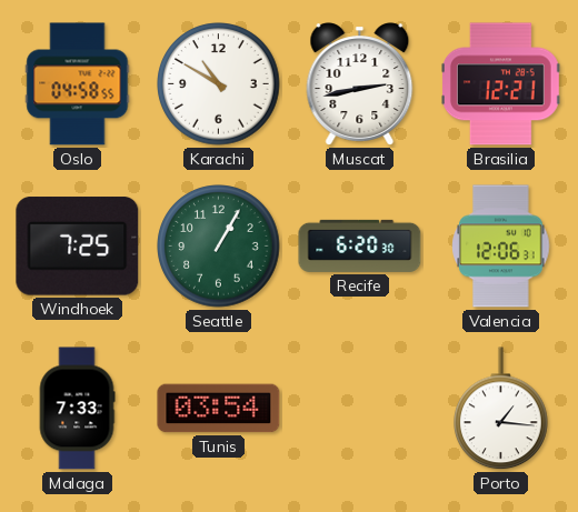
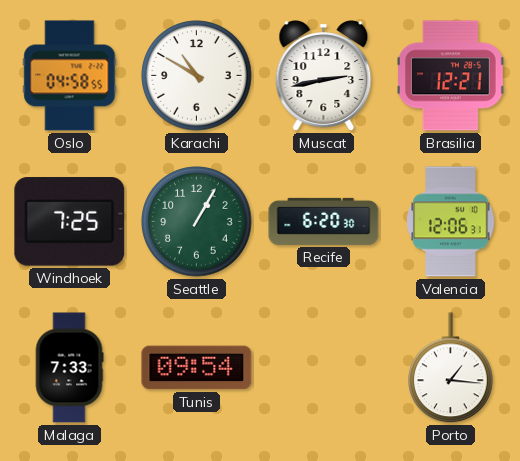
Tunis: 03:54 -> 09:54
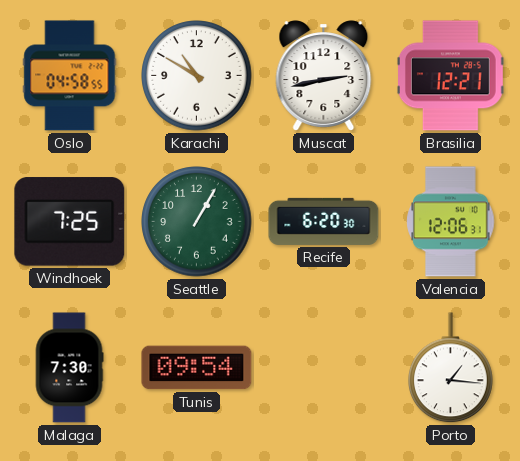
Malaga: 7:33 -> 7:30
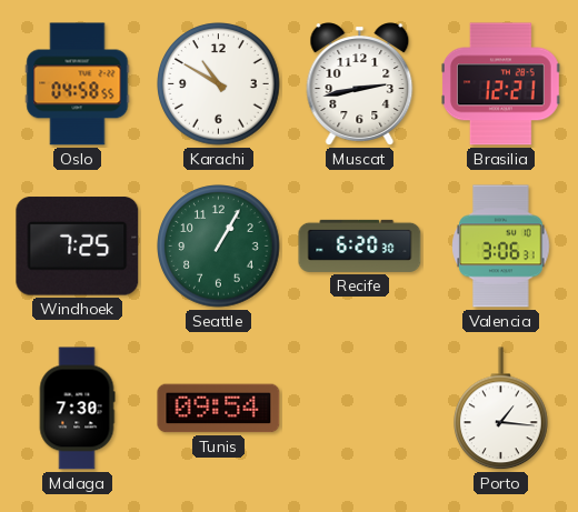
Valencia: 12:06 -> 3:06
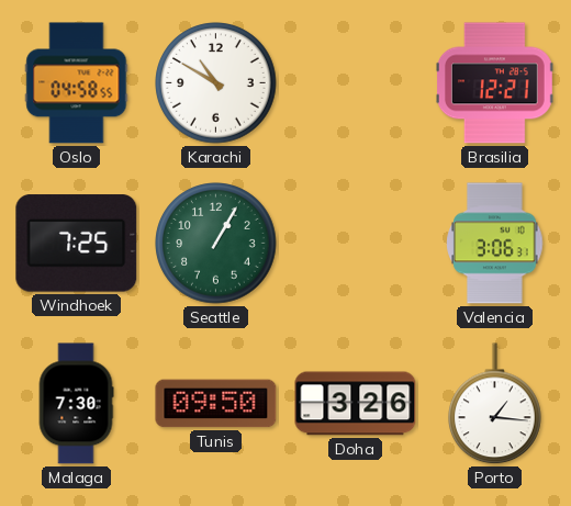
Muscat: 2:43 -> none
Recife: 6:20 -> none
Tunis: 09:54 -> 09:50
Doha: none -> 3:26
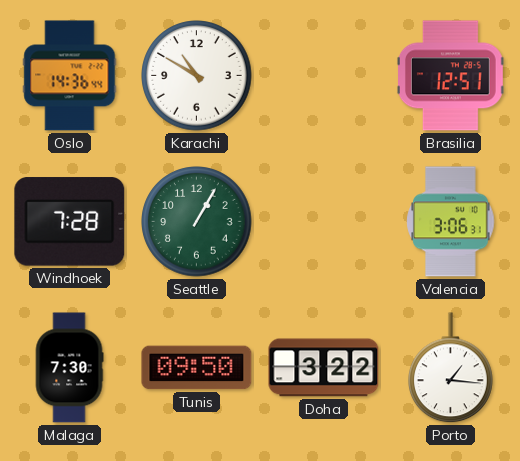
Oslo: 04:58 -> 14:36
Brasilia: 12:21 -> 12:51
Windhoek: 7:25 -> 7:28
Doha: 3:26 -> 3:22
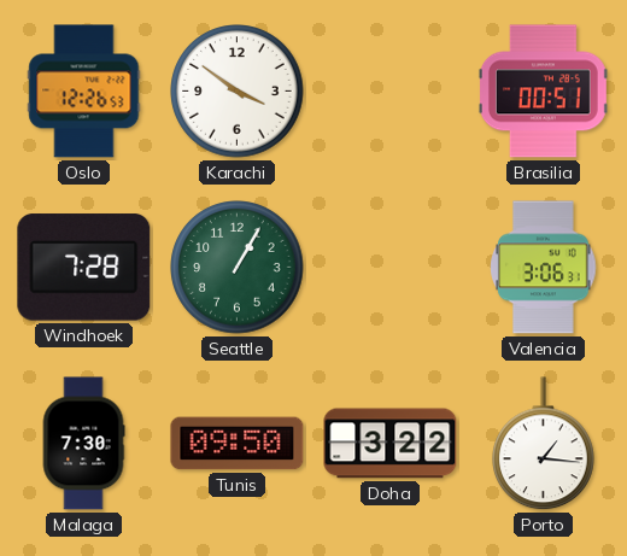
Oslo: 14:36 -> 12:26
Karachi: 10:50 -> 3:51
Brasilia: 12:51 -> 00:51
